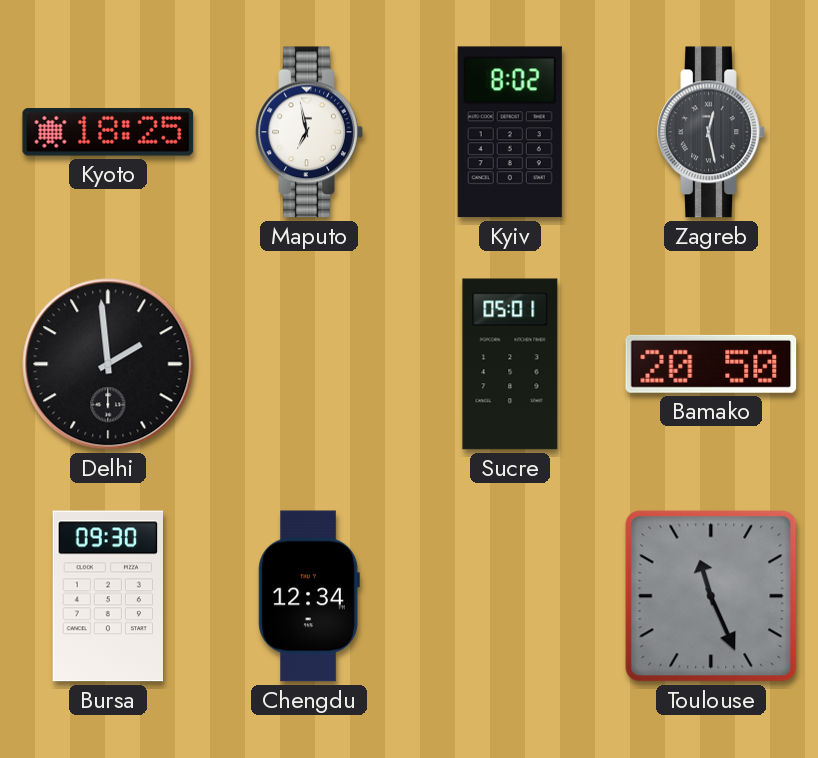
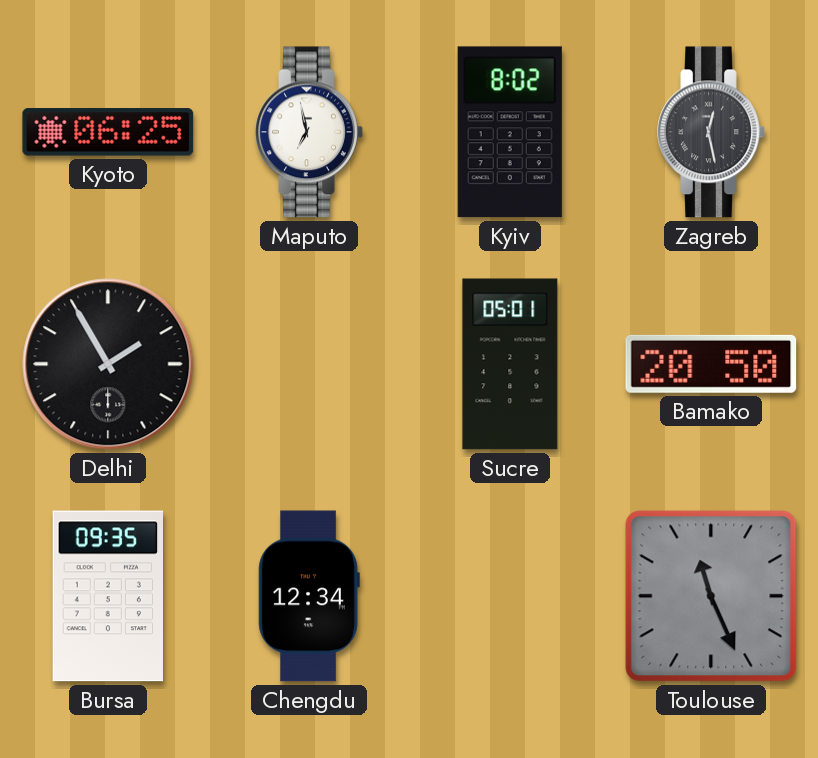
Kyoto: 18:25 -> 06:25
Delhi: 1:59 -> 1:55
Bursa: 09:30 -> 09:35
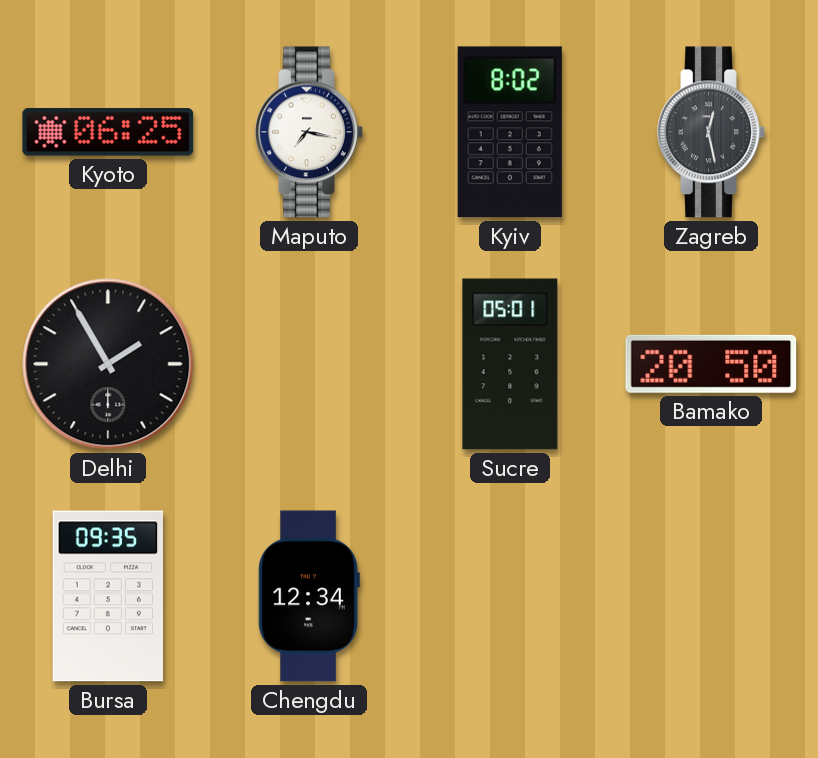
Maputo: 6:58 -> 7:17
Toulouse: 11:26 -> none
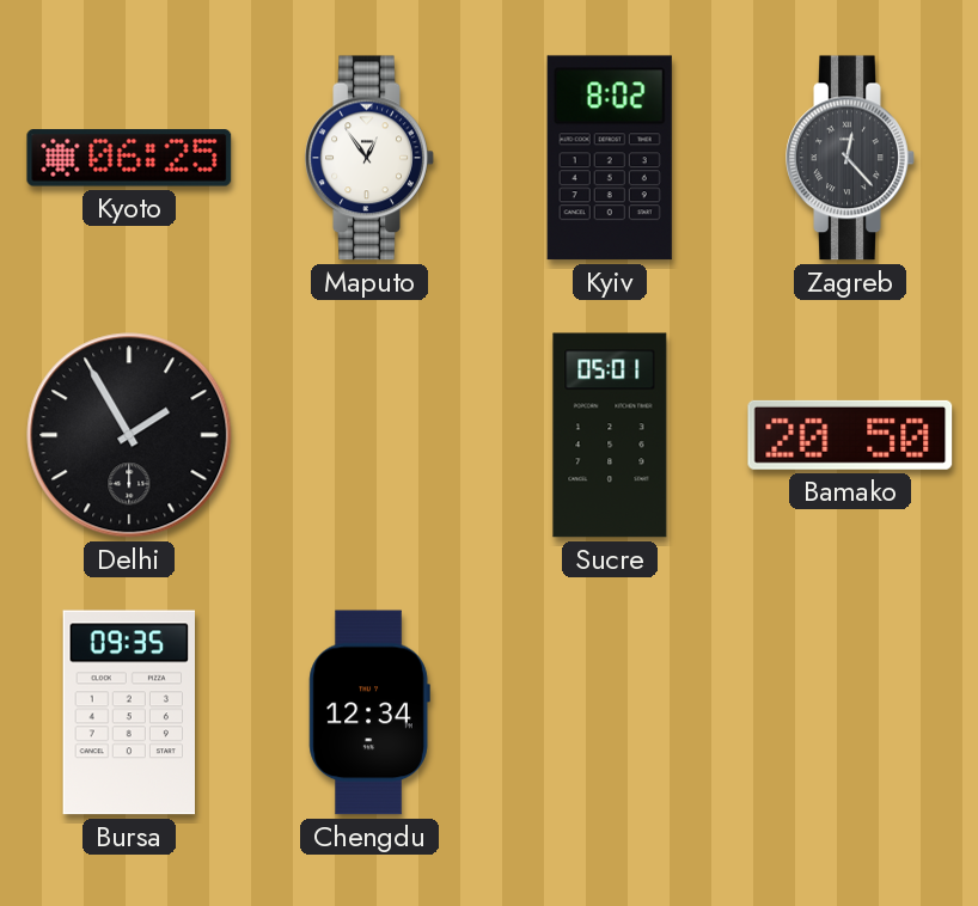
Maputo: 7:17 -> 12:54
Zagreb: 12:28 -> 12:23
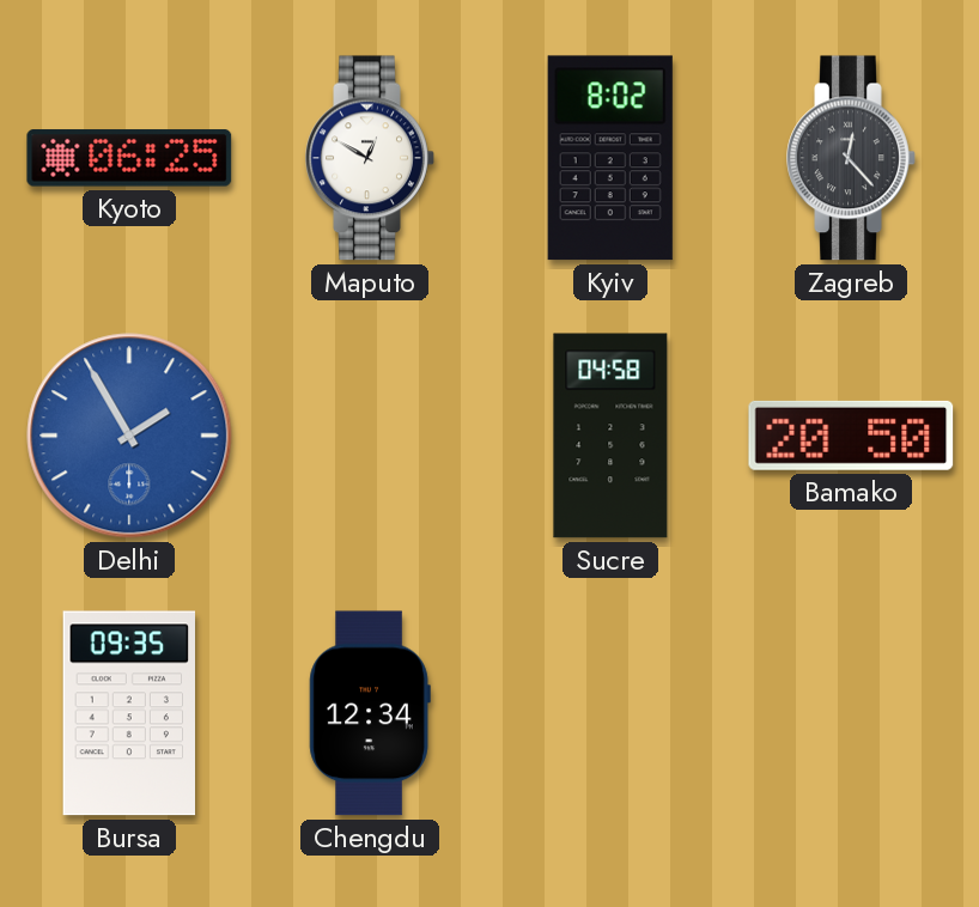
Maputo: 12:54 -> 12:50
Delhi dial: black -> blue
Sucre: 05:01 -> 04:58
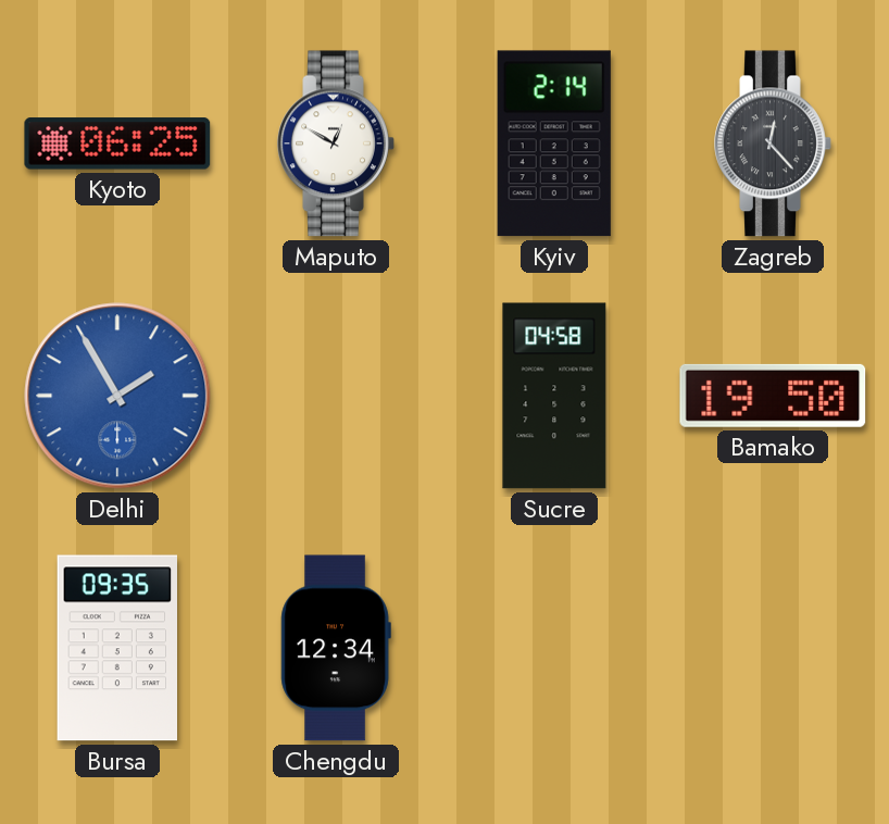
Kyiv: 8:02 -> 2:14
Bamako: 20:50 -> 19:50
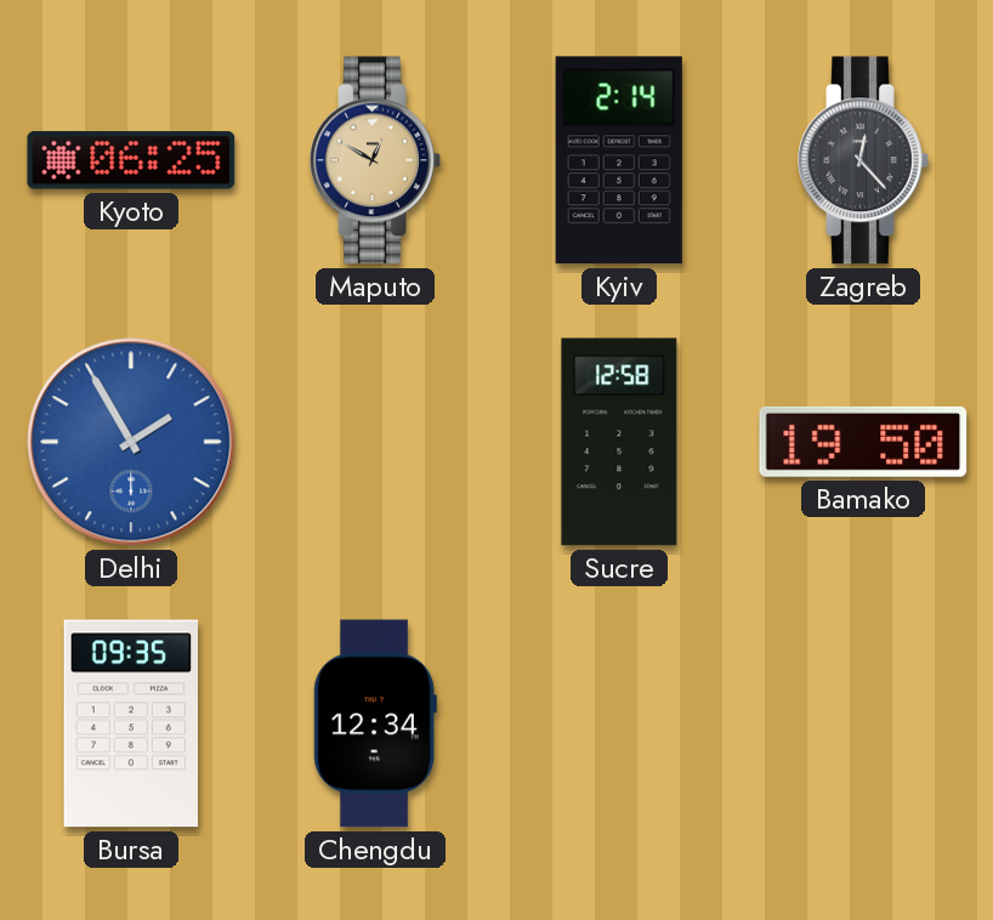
Maputo dial: white -> champagne
Sucre: 04:58 -> 12:58
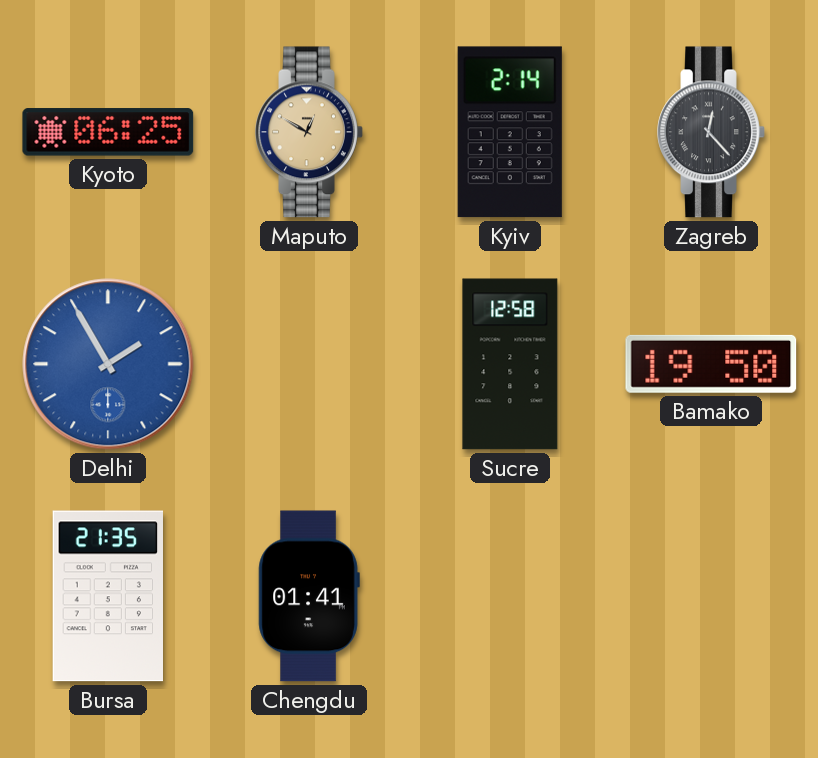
Bursa: 09:35 -> 21:35
Chengdu: 12:34 -> 01:41
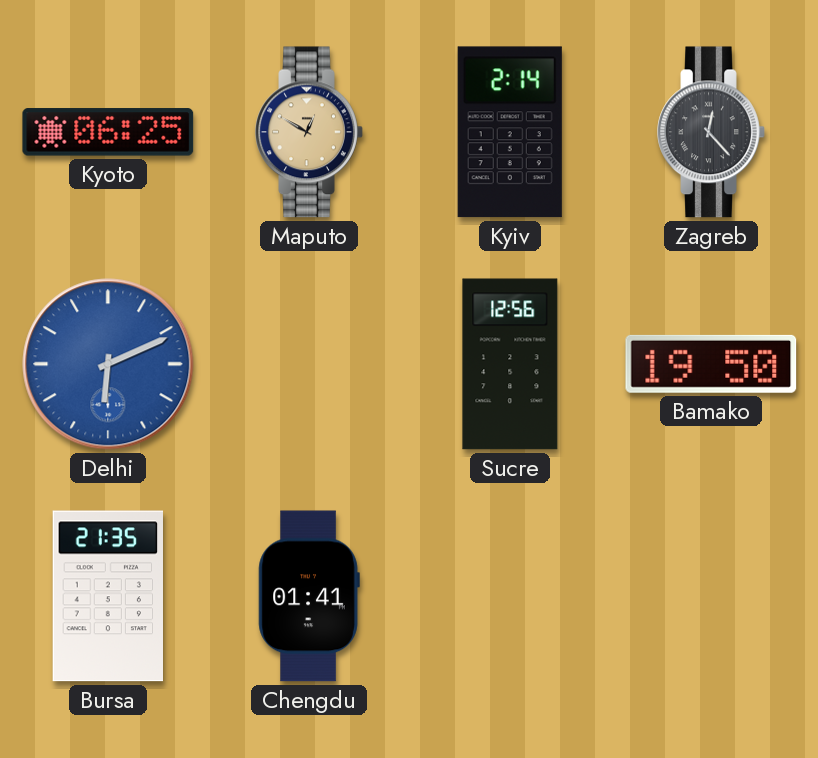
Delhi: 1:55 -> 6:11
Sucre: 12:58 -> 12:56
